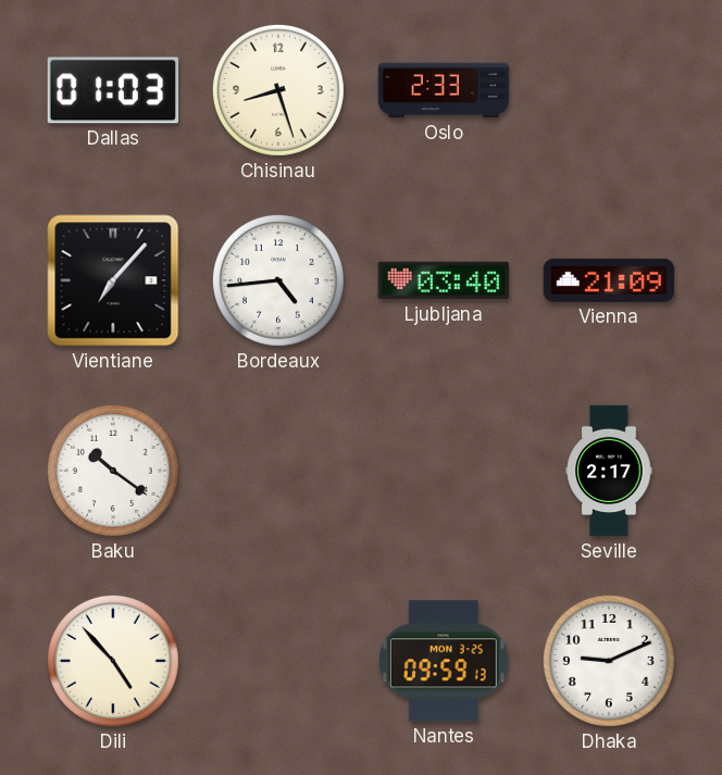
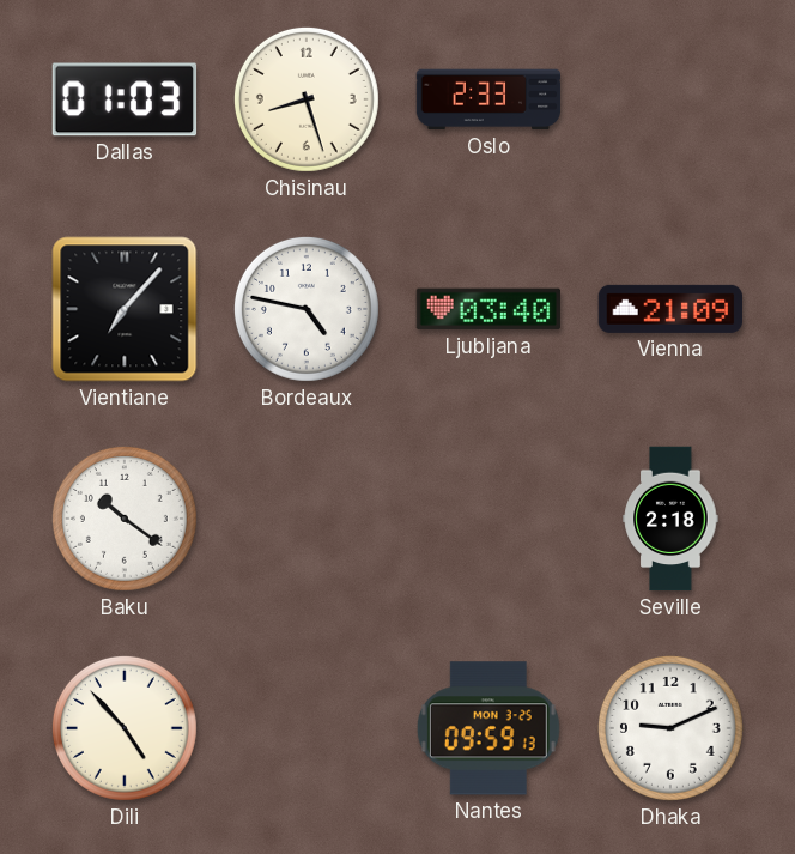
Bordeaux: 4:44 -> 4:47
Seville: 2:17 -> 2:18
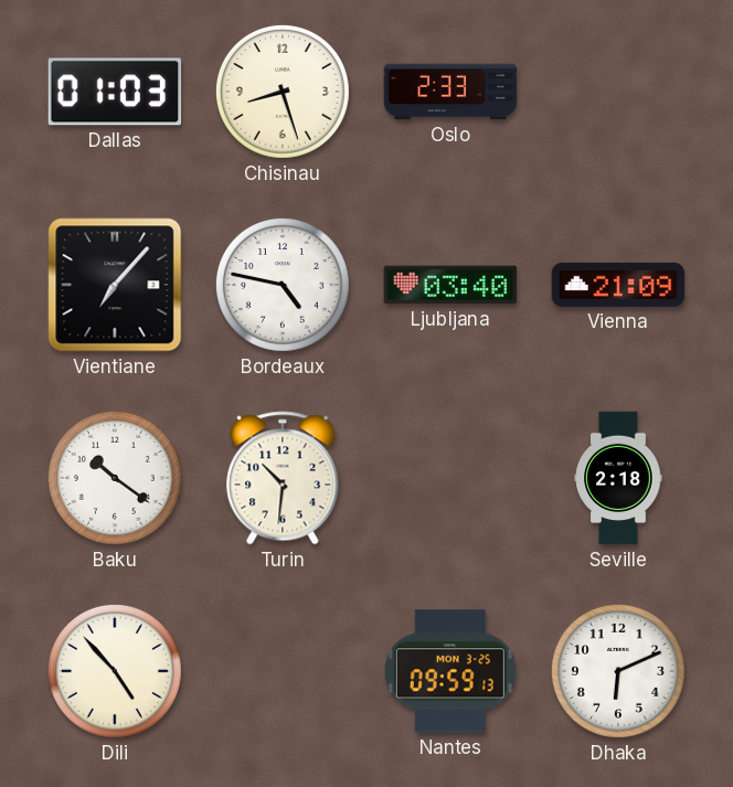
Turin: none -> 10:31
Dhaka: 9:11 -> 6:11
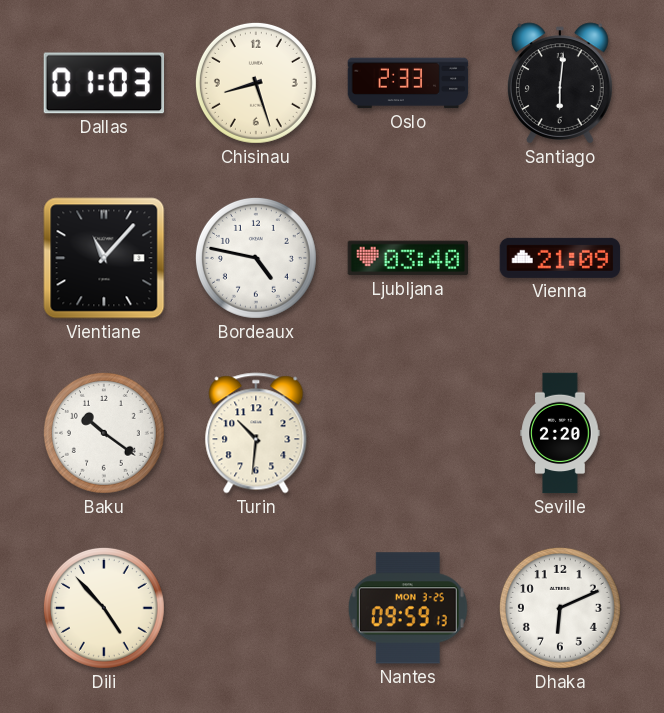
Santiago: none -> 6:01
Vientiane: 7:07 -> 11:07
Seville: 2:18 -> 2:20
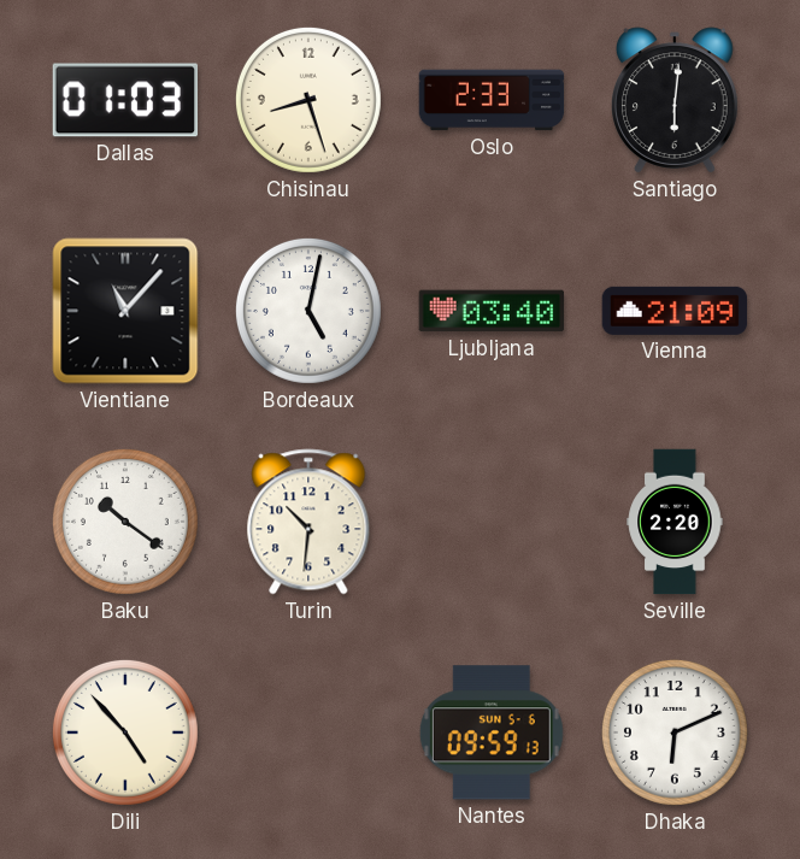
Bordeaux: 4:47 -> 5:02
Nantes date: MON 3-25 -> SUN 5-6
